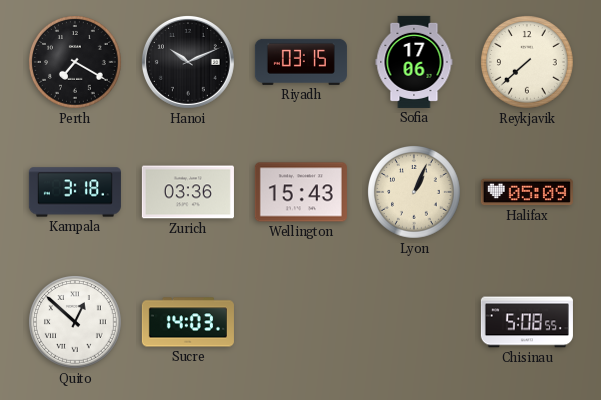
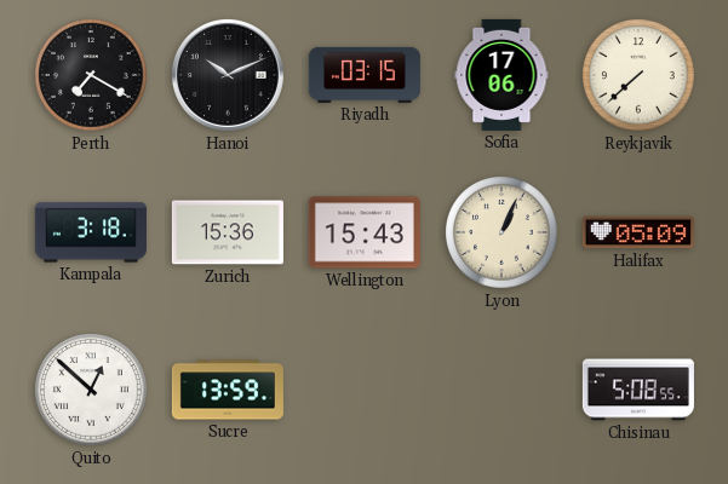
Zurich: 03:36 -> 15:36
Sucre: 14:03 -> 13:59
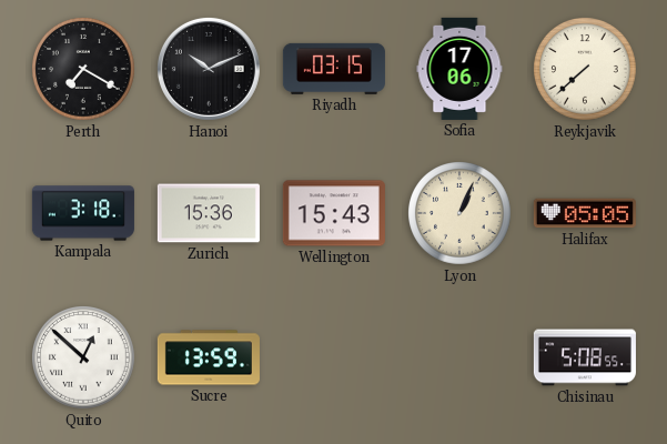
Halifax: 05:09 -> 05:05
